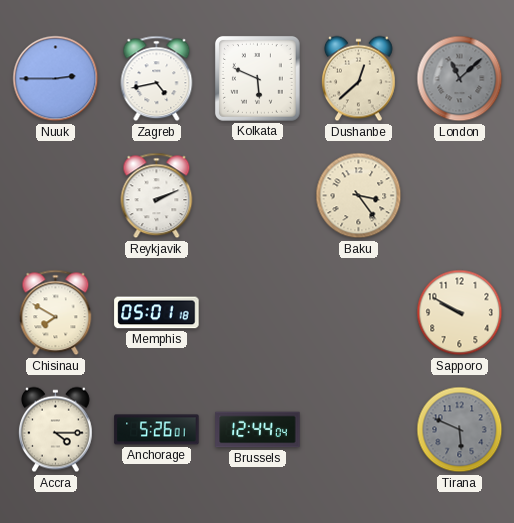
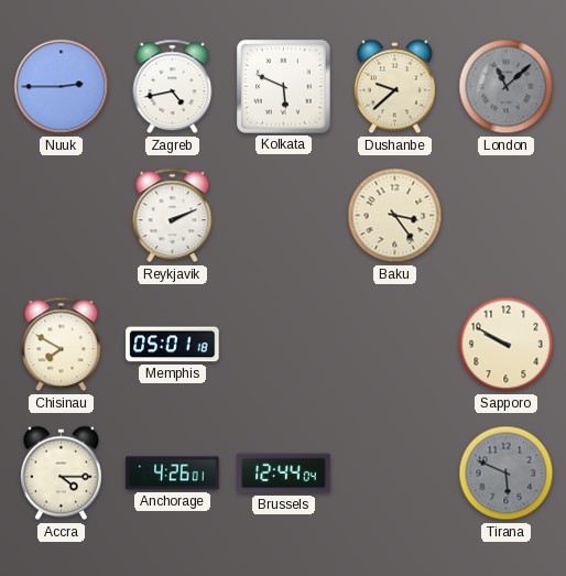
Dushanbe: 12:38 -> 9:38
Anchorage: 5:26 -> 4:26
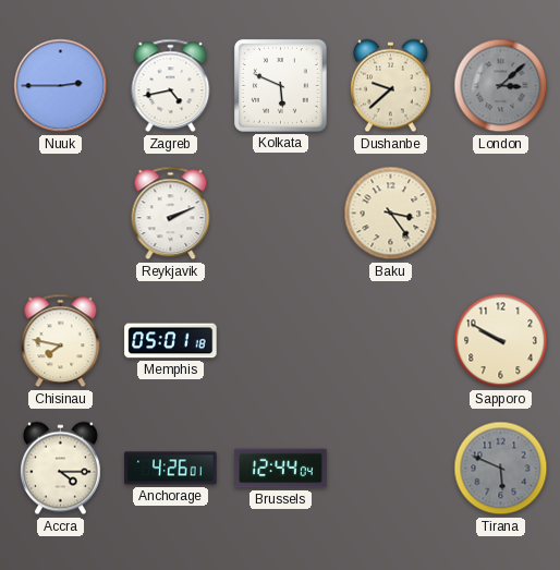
London: 11:08 -> 3:08
Chisinau: 7:50 -> 7:47
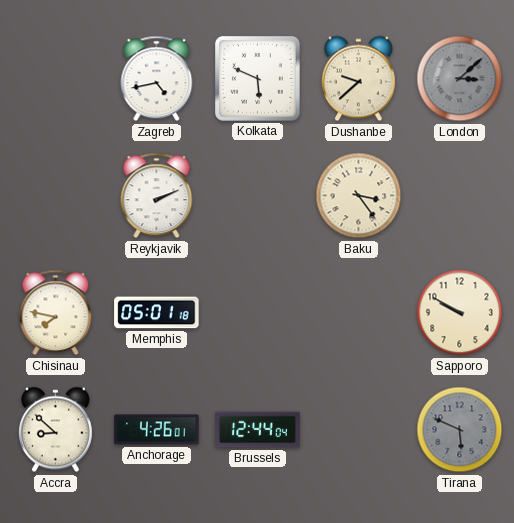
Nuuk: 2:45 -> none
Accra: 4:15 -> 8:52
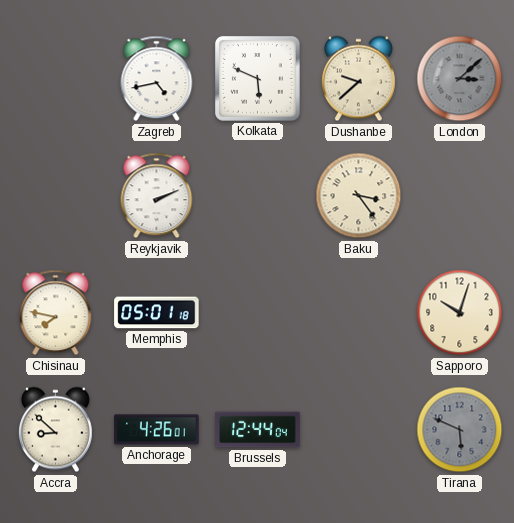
Sapporo: 9:50 -> 10:03
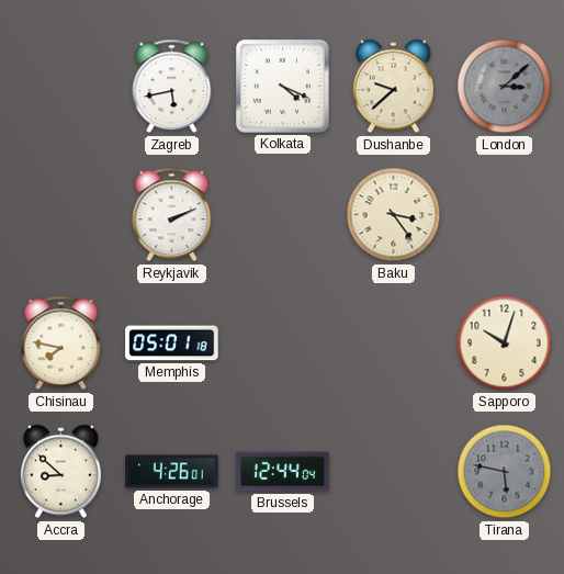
Zagreb: 4:43 -> 5:43
Kolkata: 5:49 -> 4:19
Tirana: 5:49 -> 5:47
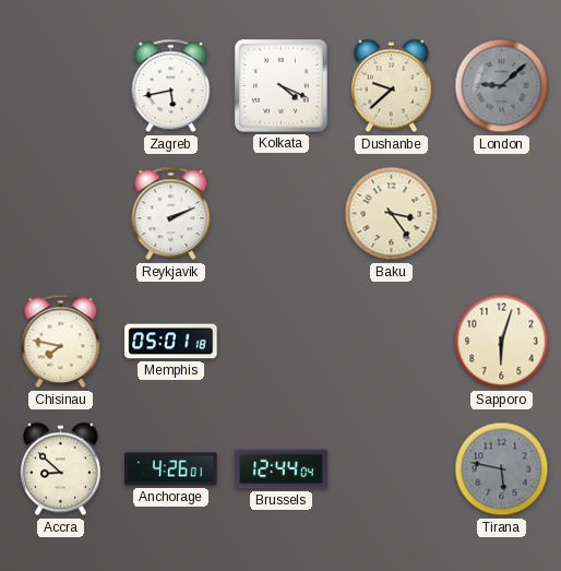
London: 3:08 -> 9:08
Sapporo: 10:03 -> 6:03
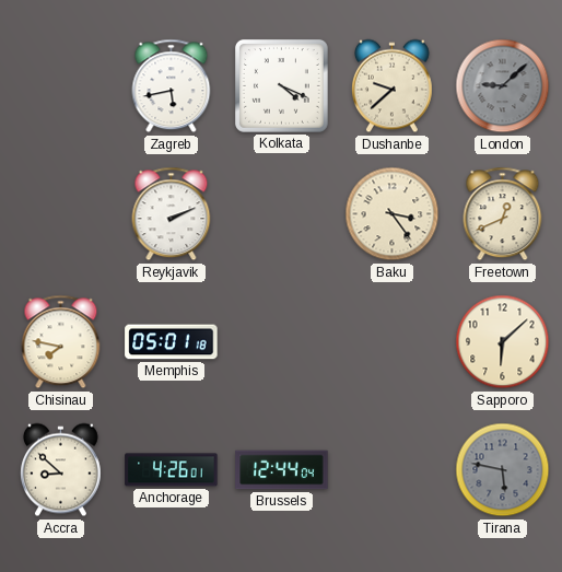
Freetown: none -> 12:41
Sapporo: 6:03 -> 6:08
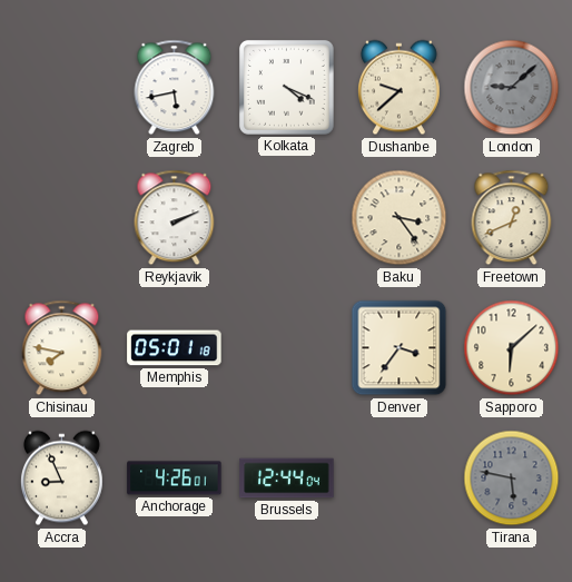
Denver: none -> 3:36
Accra: 8:52 -> 8:56
